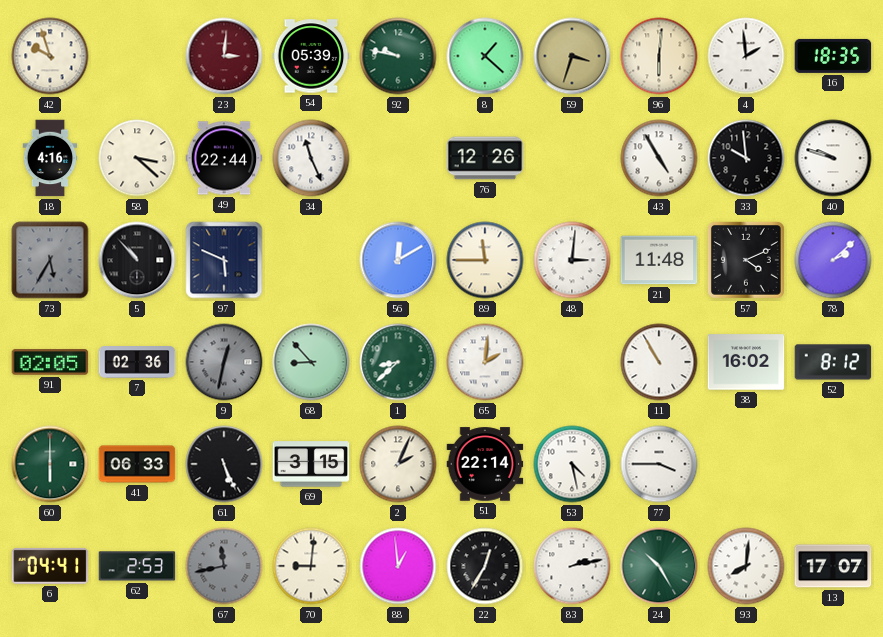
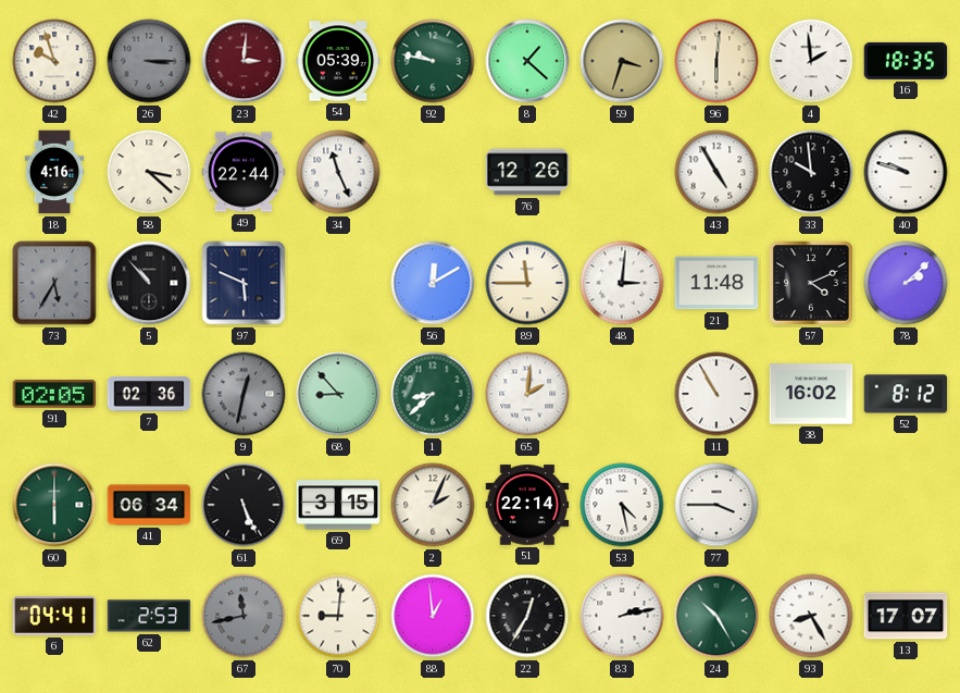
26: none -> 3:15
41: 06:33 -> 06:34
93: 8:01 -> 8:25
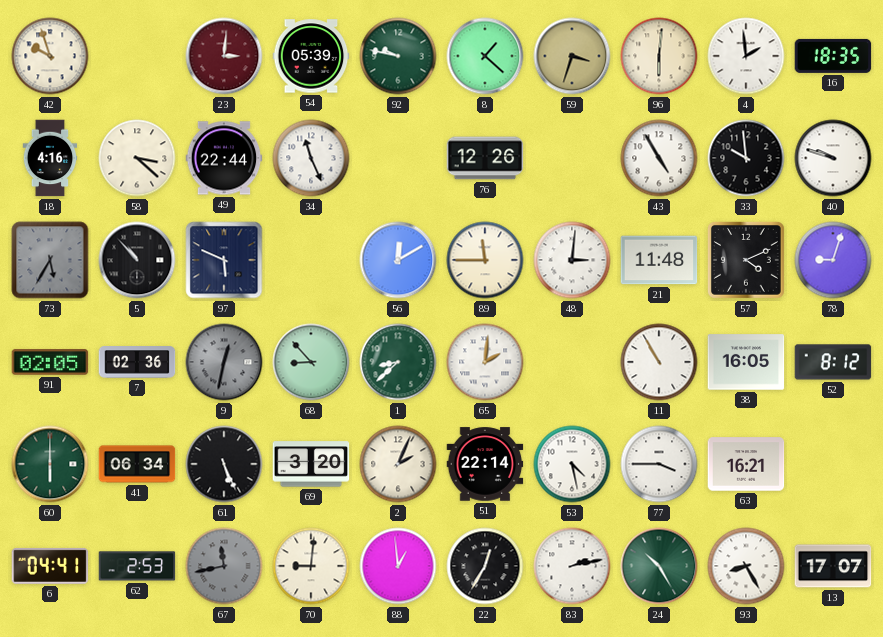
26: 3:15 -> none
78: 2:08 -> 9:03
38: 16:02 -> 16:05
69: 3:15 -> 3:20
63: none -> 16:21
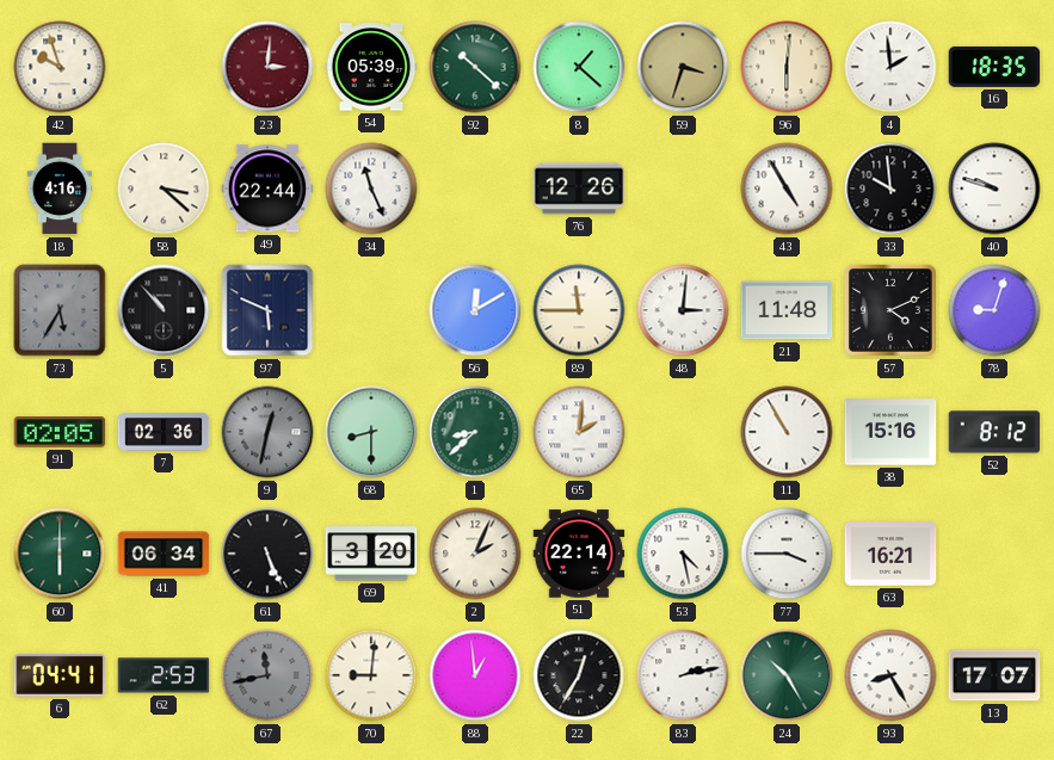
92: 9:47 -> 10:22
68: 8:53 -> 8:30
38: 16:05 -> 15:16
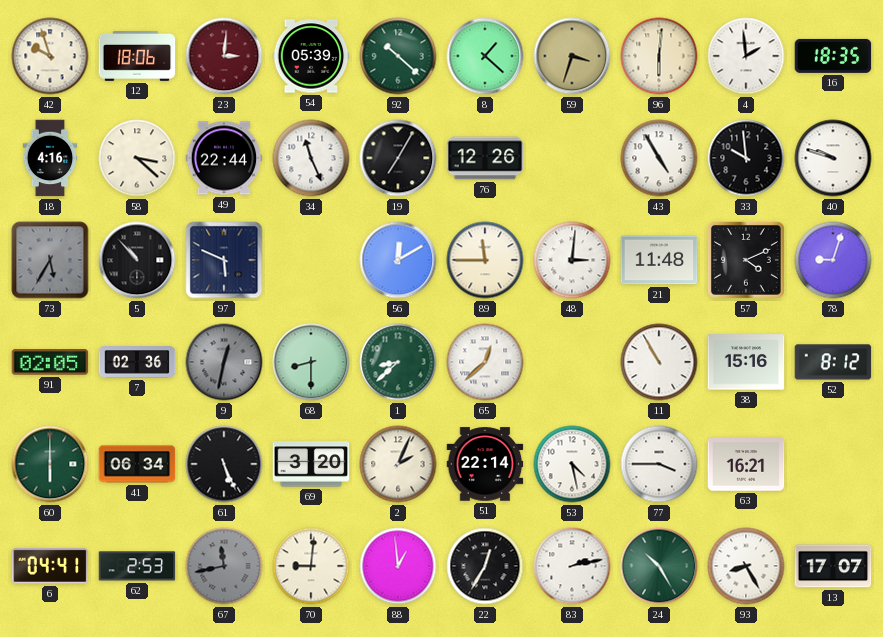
12: none -> 18:06
19: none -> 7:05
65: 2:01 -> 12:38
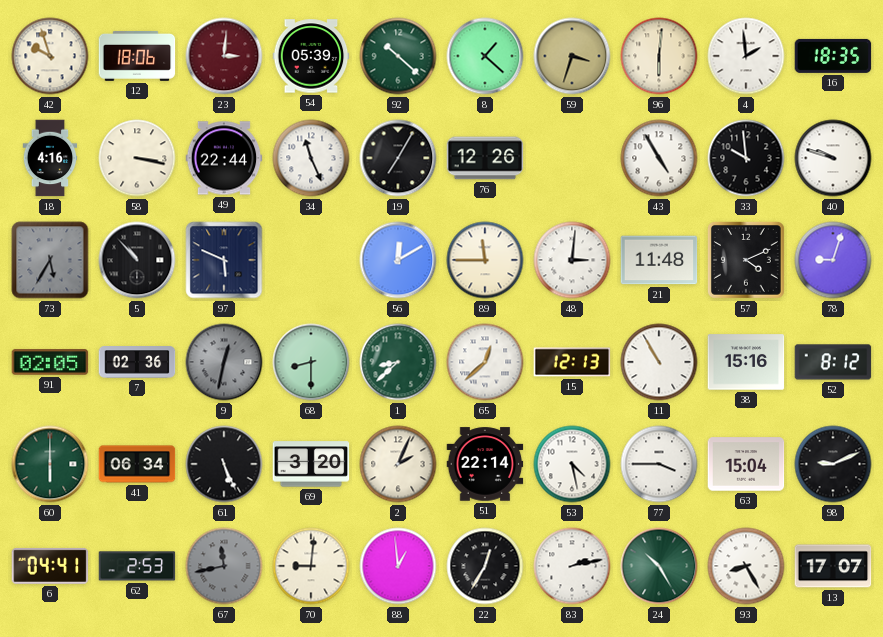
58: 3:22 -> 3:17
15: none -> 12:13
63: 16:21 -> 15:04
98: none -> 9:11
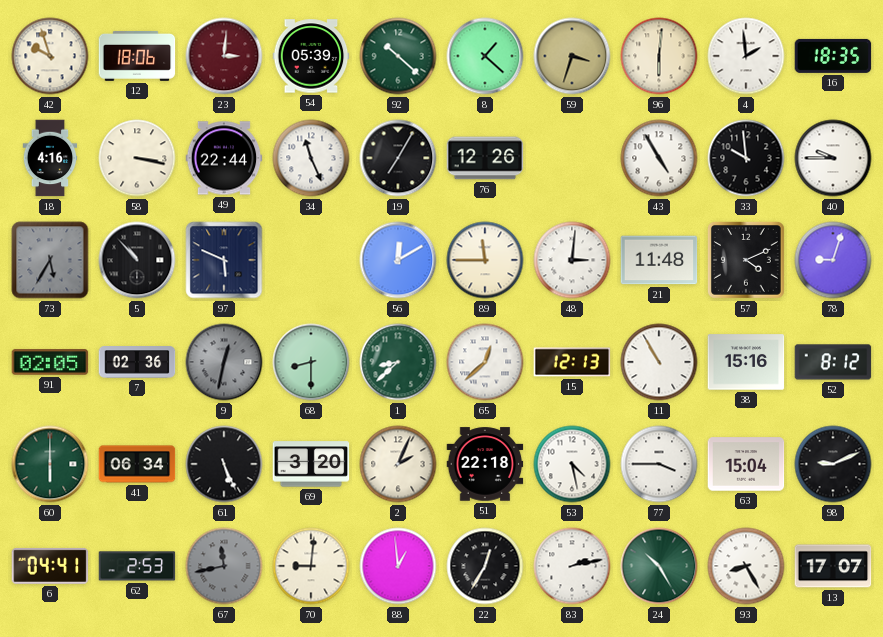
40: 9:48 -> 9:45
51: 22:14 -> 22:18
